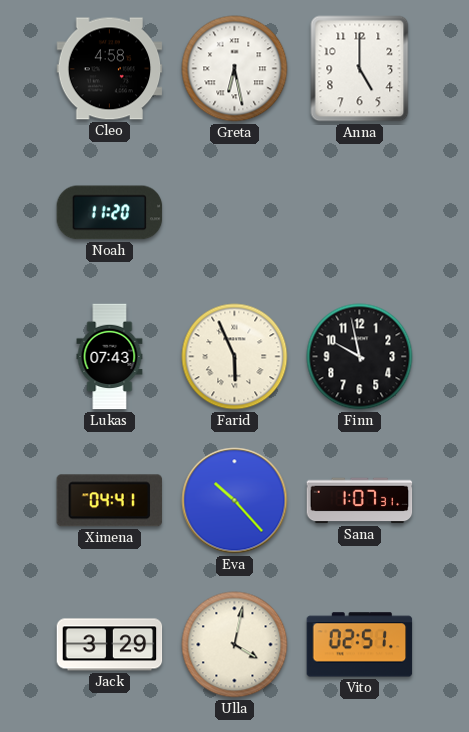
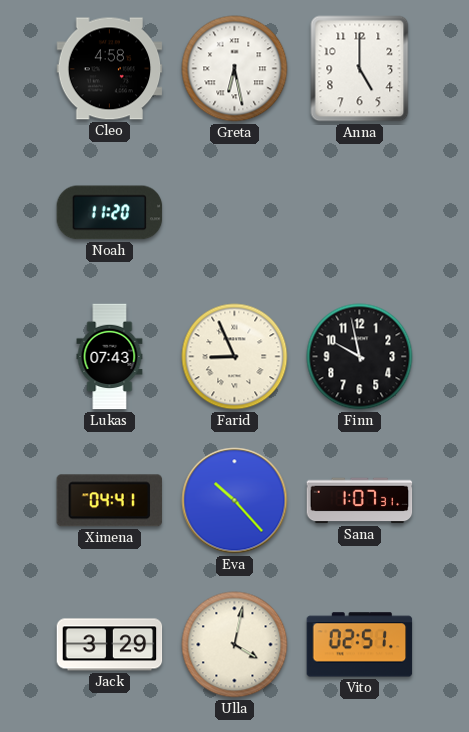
Farid: 5:56 -> 8:56
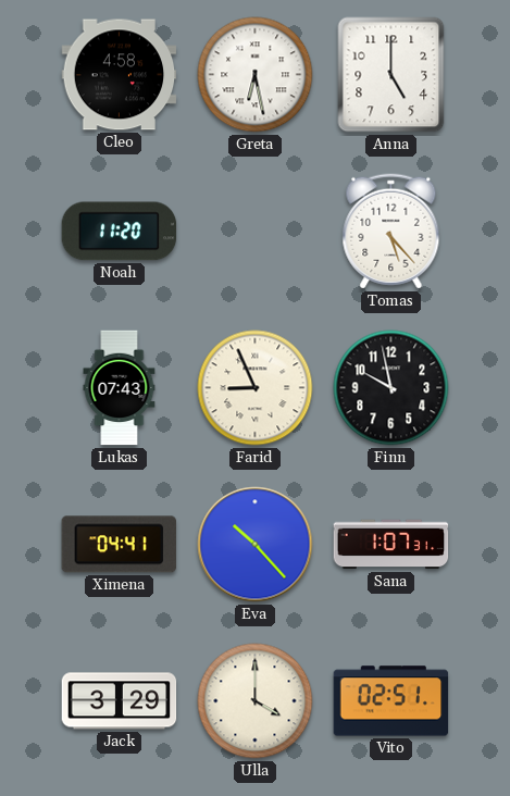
Tomas: none -> 5:23
Ulla: 4:02 -> 4:00
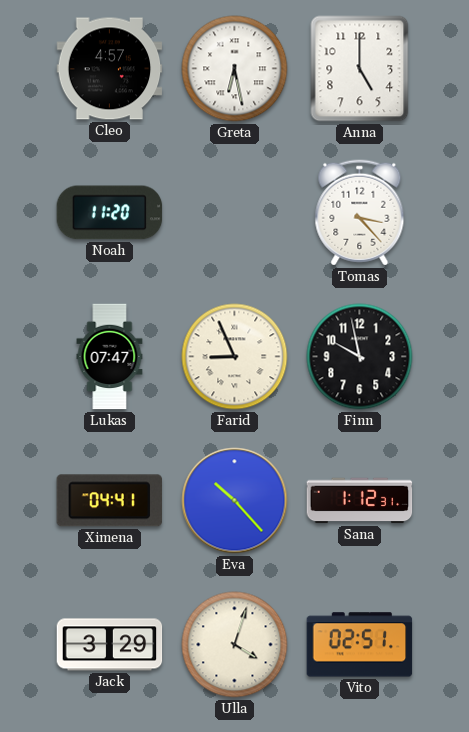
Cleo: 4:58 -> 4:57
Tomas: 5:23 -> 3:23
Lukas: 07:43 -> 07:47
Sana: 1:07 -> 1:12
Ulla: 4:00 -> 4:03
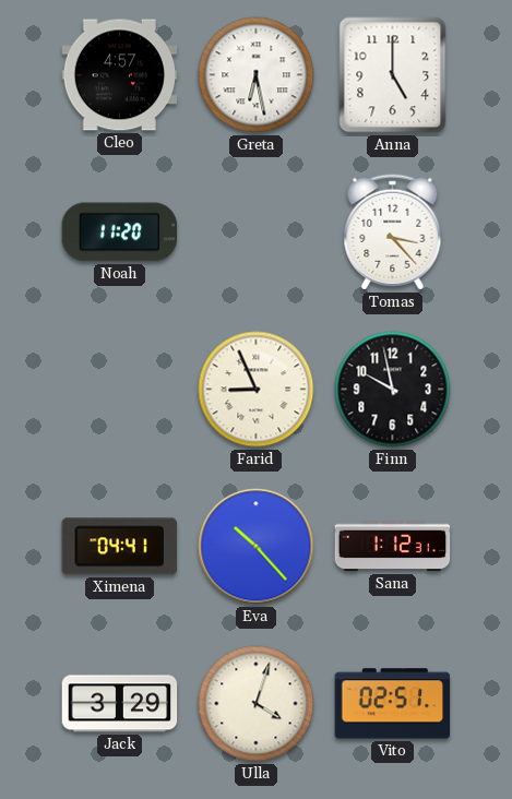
Lukas: 07:47 -> none
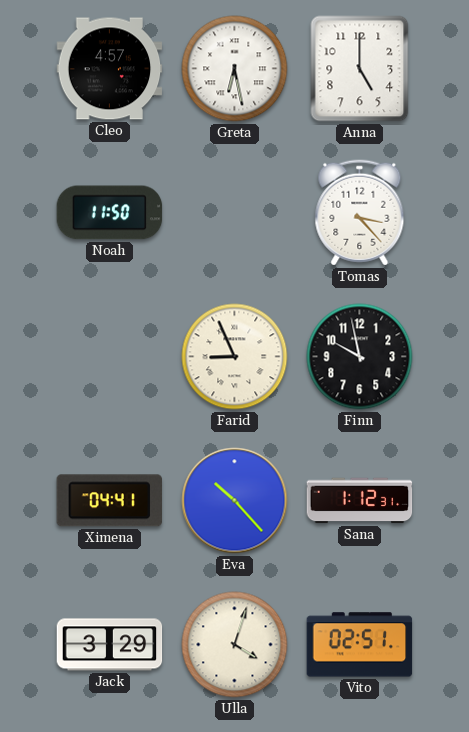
Noah: 11:20 -> 11:50
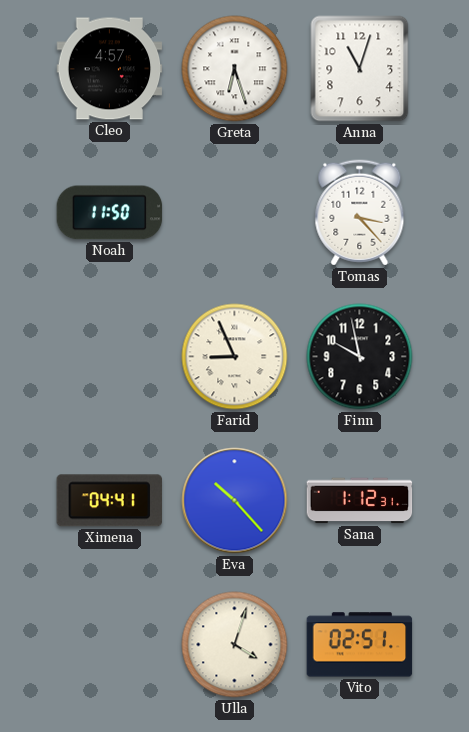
Greta: 6:28 -> 6:27
Anna: 5:00 -> 11:03
Jack: 3:29 -> none
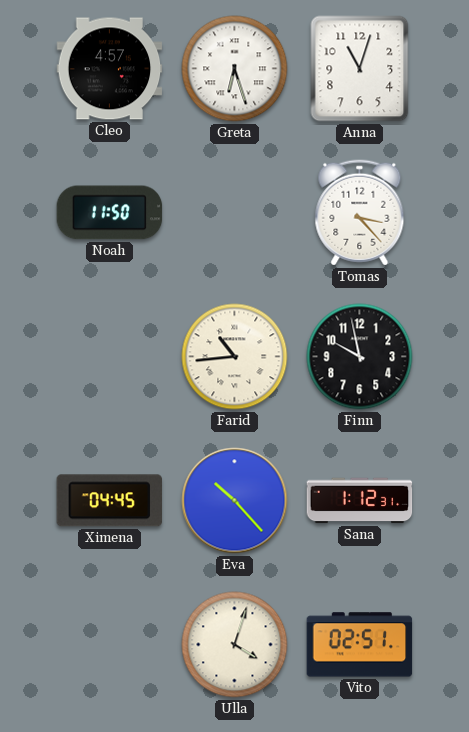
Farid: 8:56 -> 10:44
Ximena: 04:41 -> 04:45
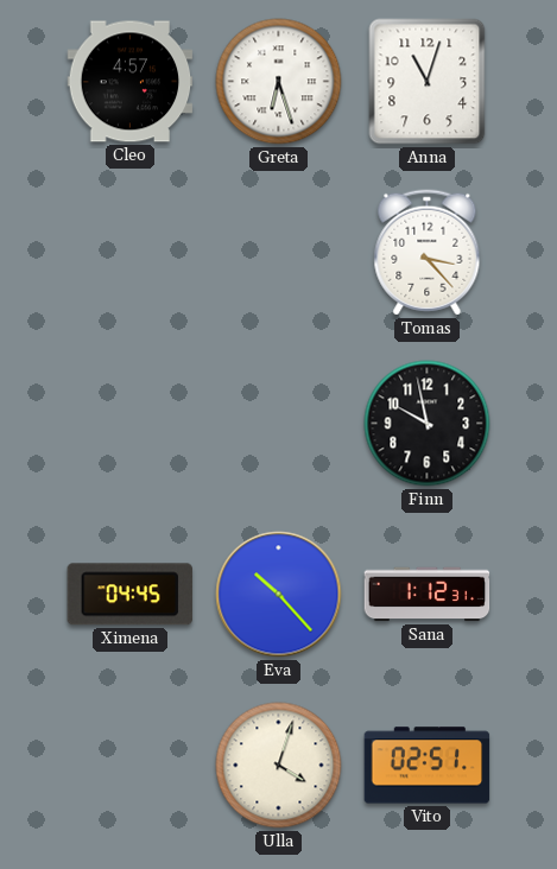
Noah: 11:50 -> none
Farid: 10:44 -> none
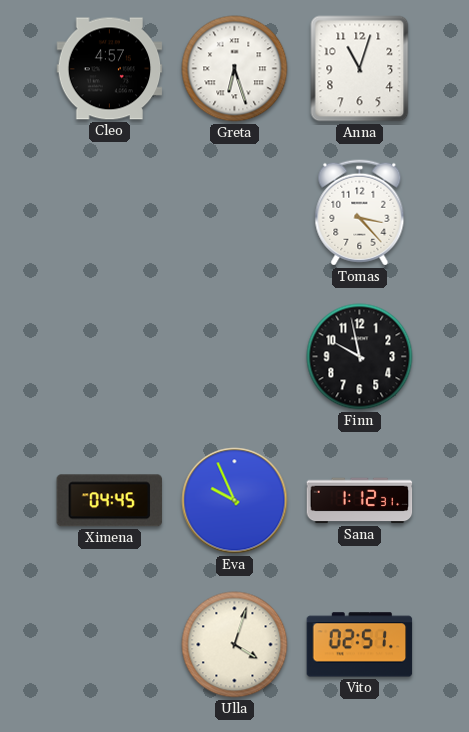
Eva: 10:23 -> 9:56
